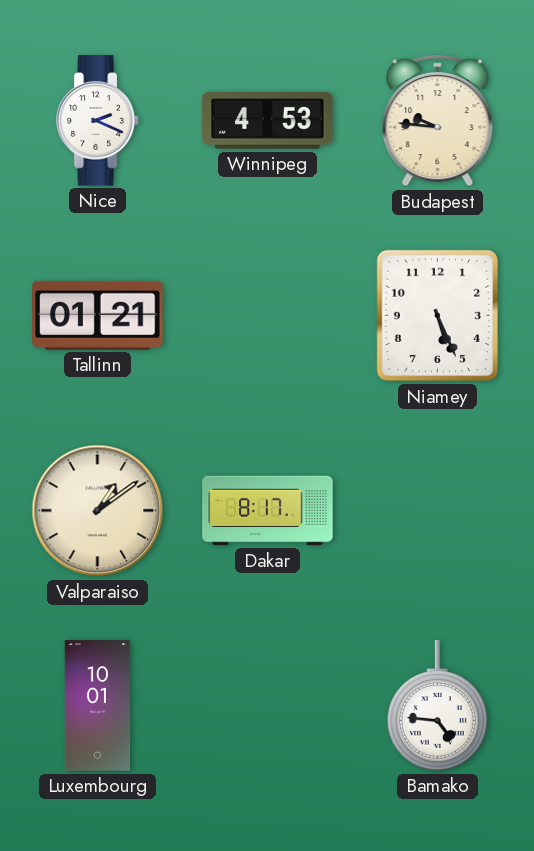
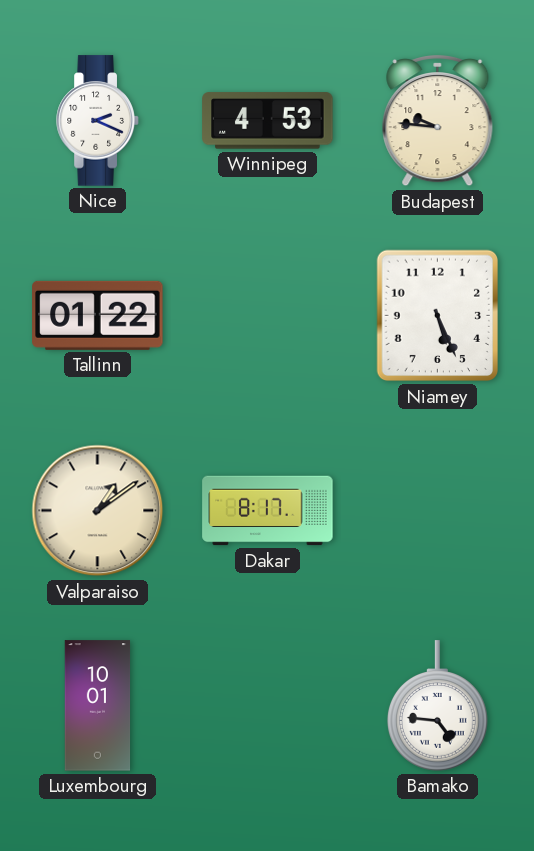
Tallinn: 01:21 -> 01:22
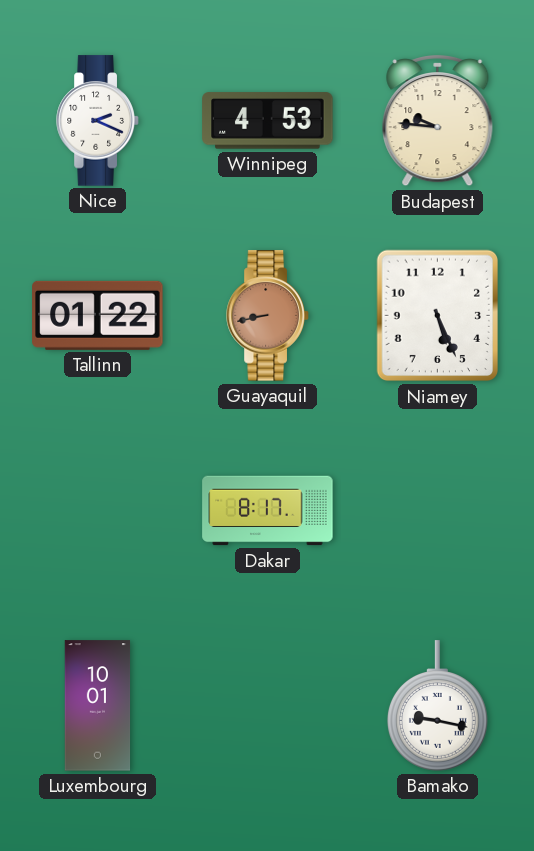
Guayaquil: none -> 8:43
Valparaiso: 1:09 -> none
Bamako: 4:46 -> 9:17
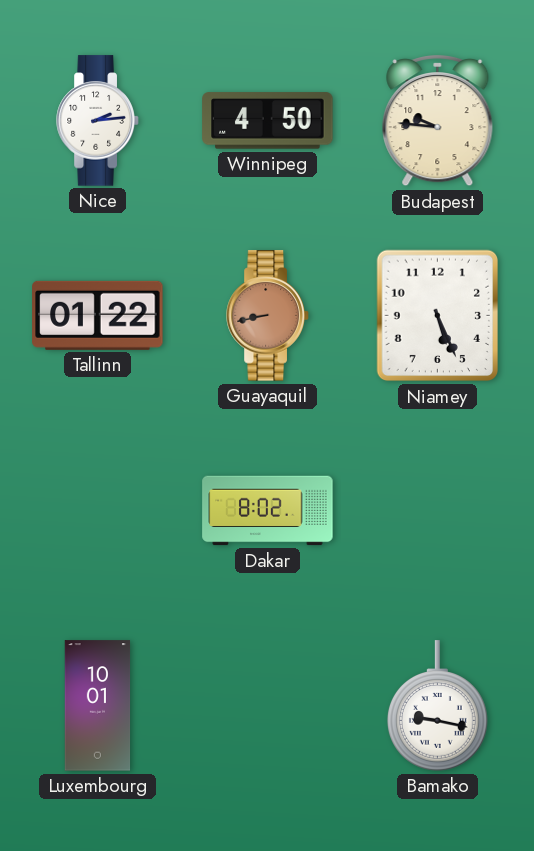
Nice: 2:19 -> 2:14
Winnipeg: 4:53 -> 4:50
Dakar: 8:17 -> 8:02
